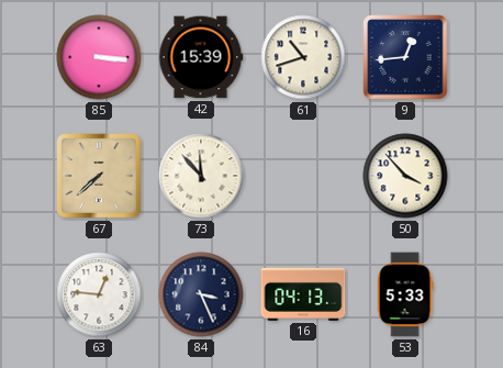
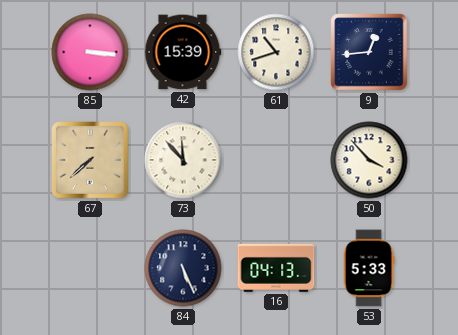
63: 12:46 -> none
84: 3:26 -> 5:26
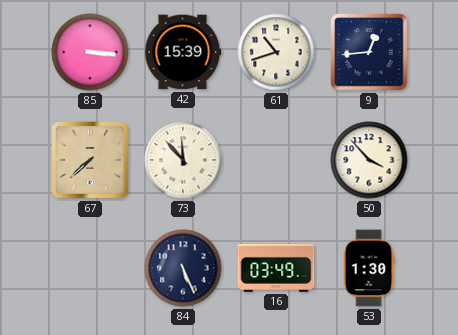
16: 04:13 -> 03:49
53: 5:33 -> 1:30
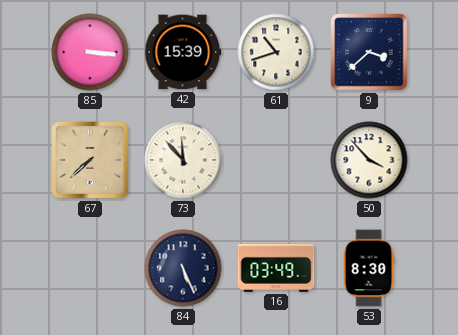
9: 12:44 -> 3:38
53: 1:30 -> 8:30
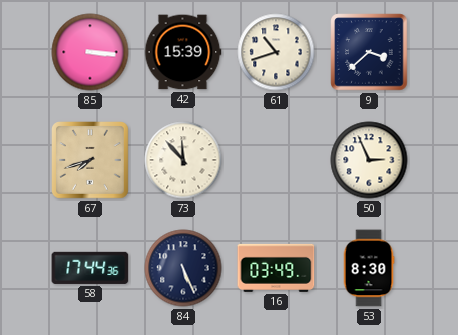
67: 7:38 -> 7:42
50: 3:53 -> 2:56
58: none -> 17:44
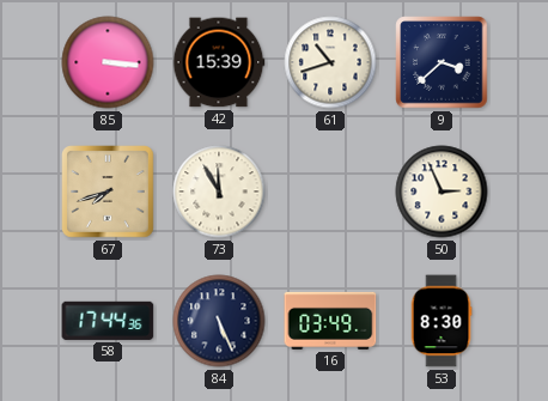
73: 11:53 -> 11:55
